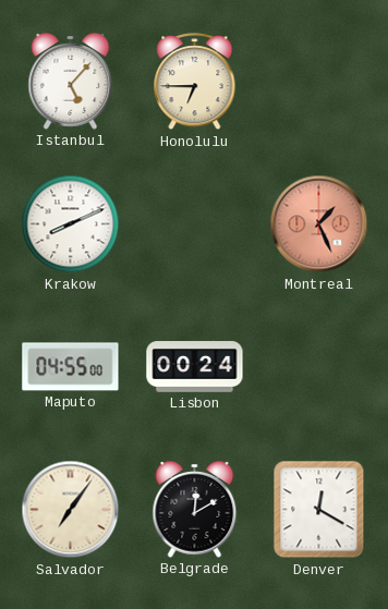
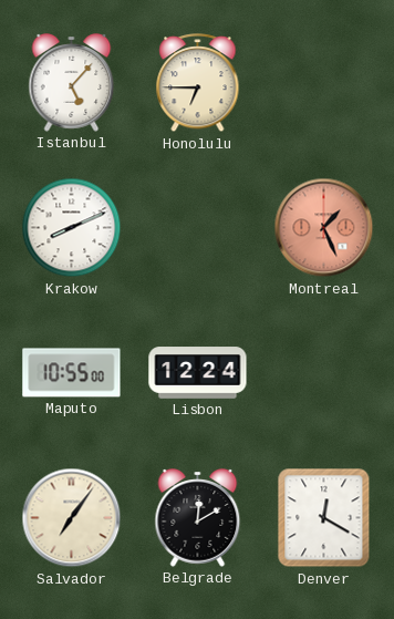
Maputo: 04:55 -> 10:55
Lisbon: 00:24 -> 12:24
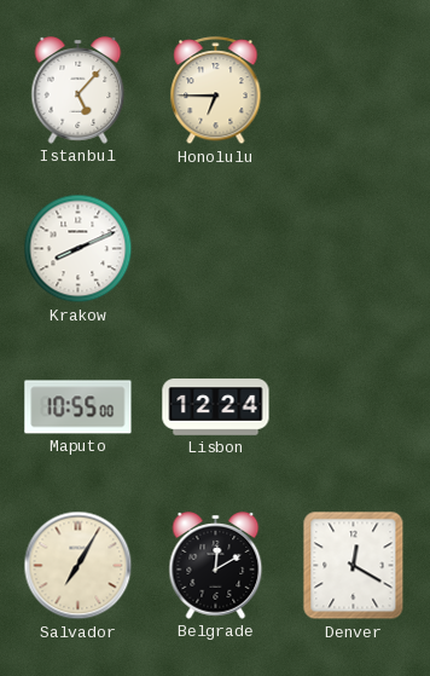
Montreal: 1:26 -> none
Salvador: 7:06 -> 7:05
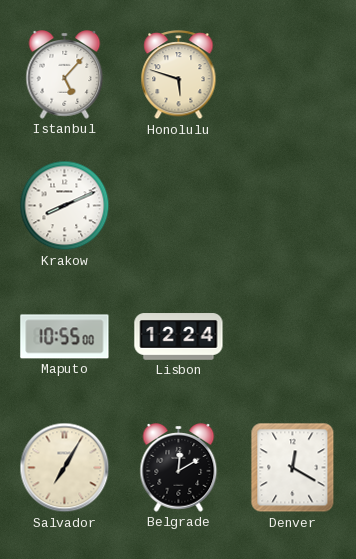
Honolulu: 6:45 -> 5:48
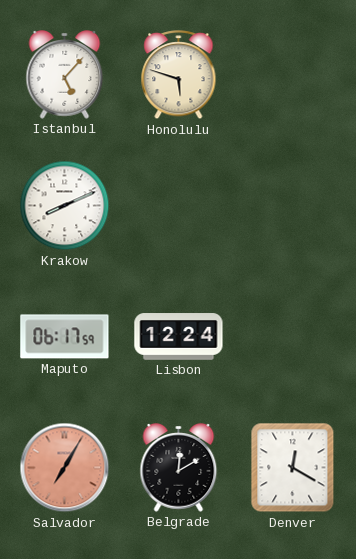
Maputo: 10:55 -> 06:17
Salvador dial: cream -> salmon
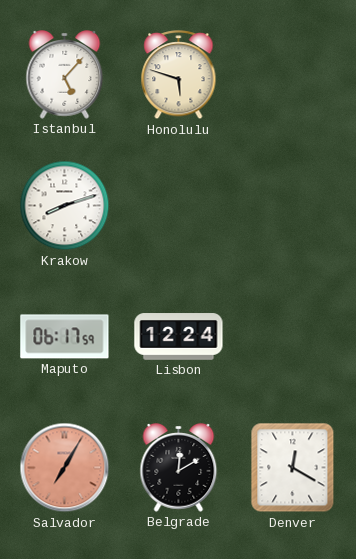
Krakow: 8:11 -> 8:12
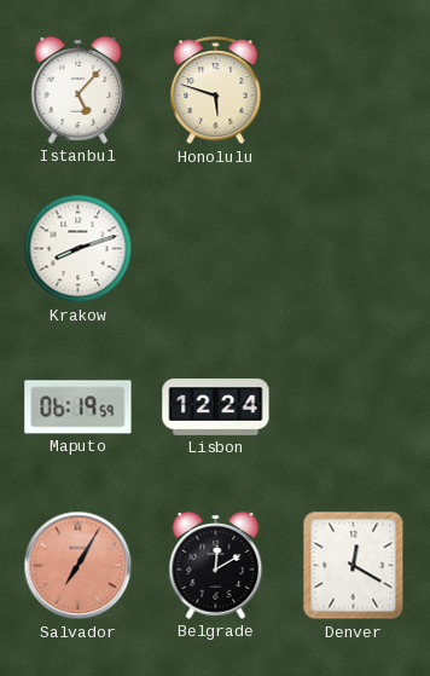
Maputo: 06:17 -> 06:19
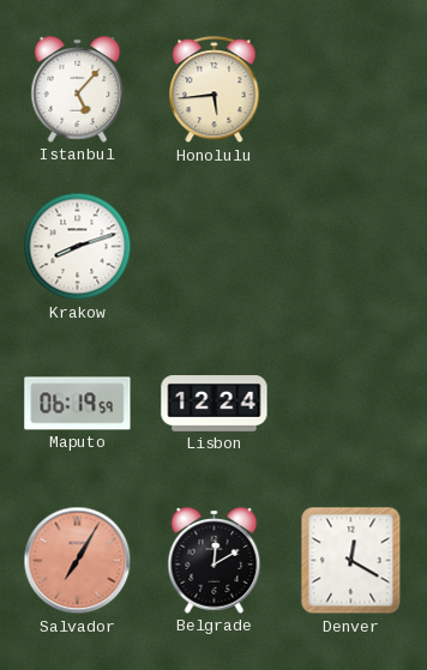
Honolulu: 5:48 -> 5:44
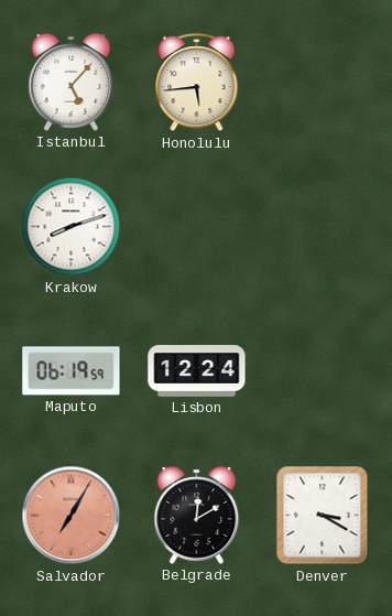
Denver: 12:20 -> 3:20
